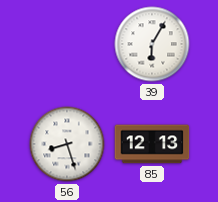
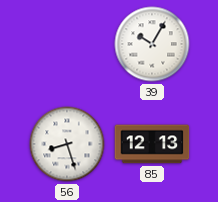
39: 6:05 -> 10:05
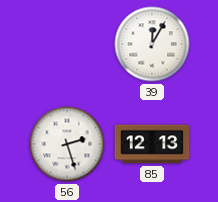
39: 10:05 -> 12:05
56: 8:27 -> 2:27
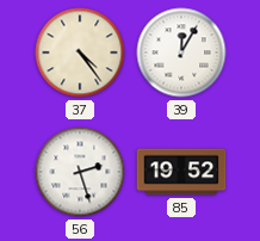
37: none -> 4:24
85: 12:13 -> 19:52
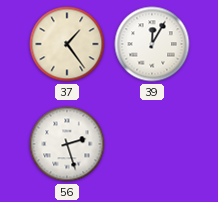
37: 4:24 -> 1:24
85: 19:52 -> none
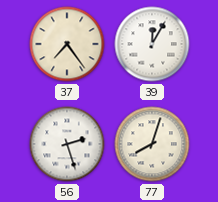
37: 1:24 -> 7:24
77: none -> 8:03
